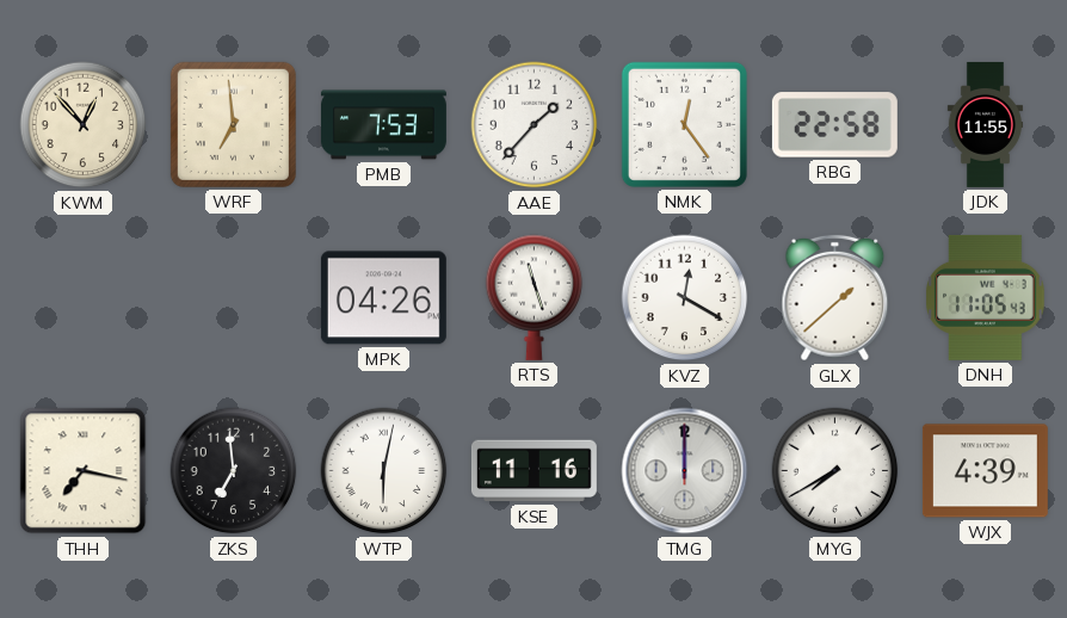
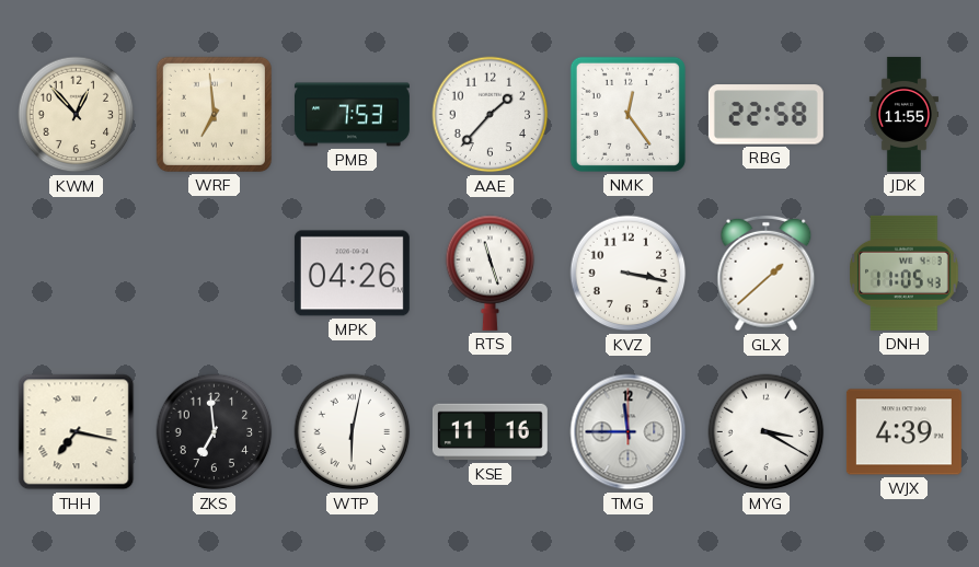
KVZ: 12:20 -> 3:17
TMG: 12:00 -> 11:45
MYG: 7:40 -> 3:20
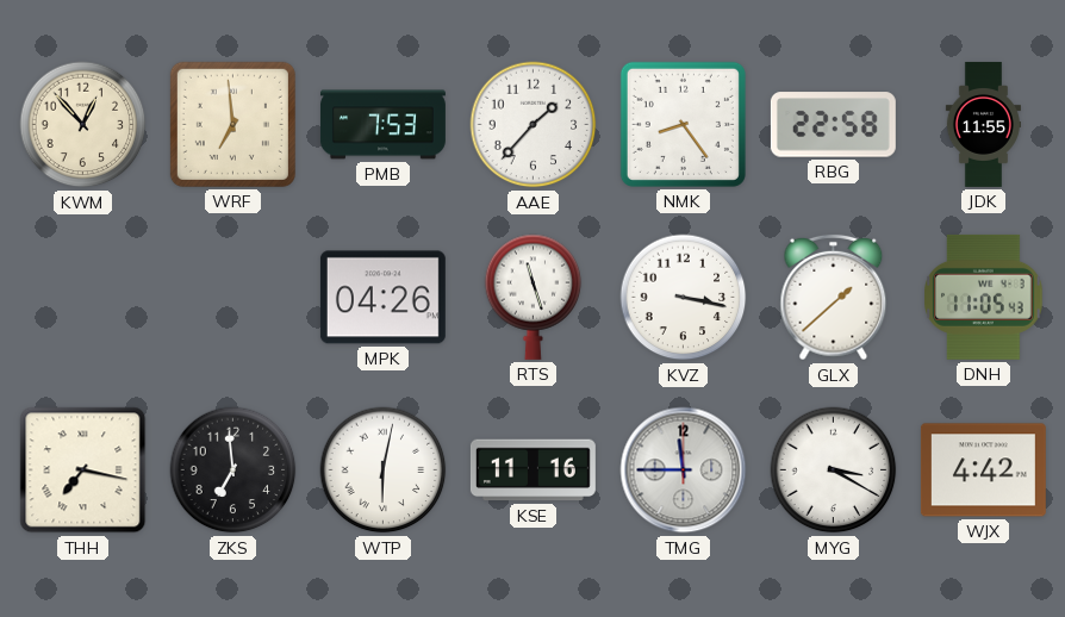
NMK: 12:24 -> 8:24
WJX: 4:39 -> 4:42
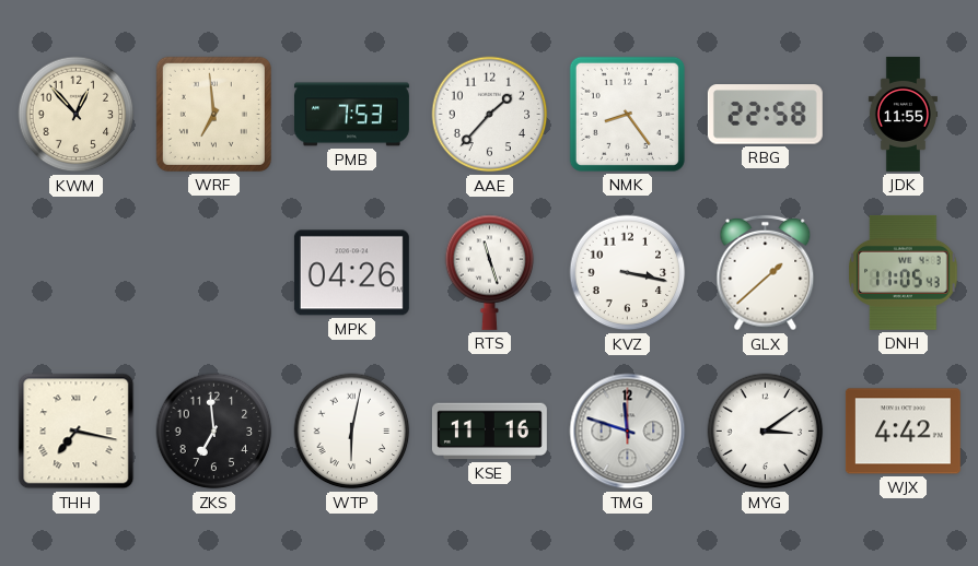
TMG: 11:45 -> 11:48
MYG: 3:20 -> 3:09
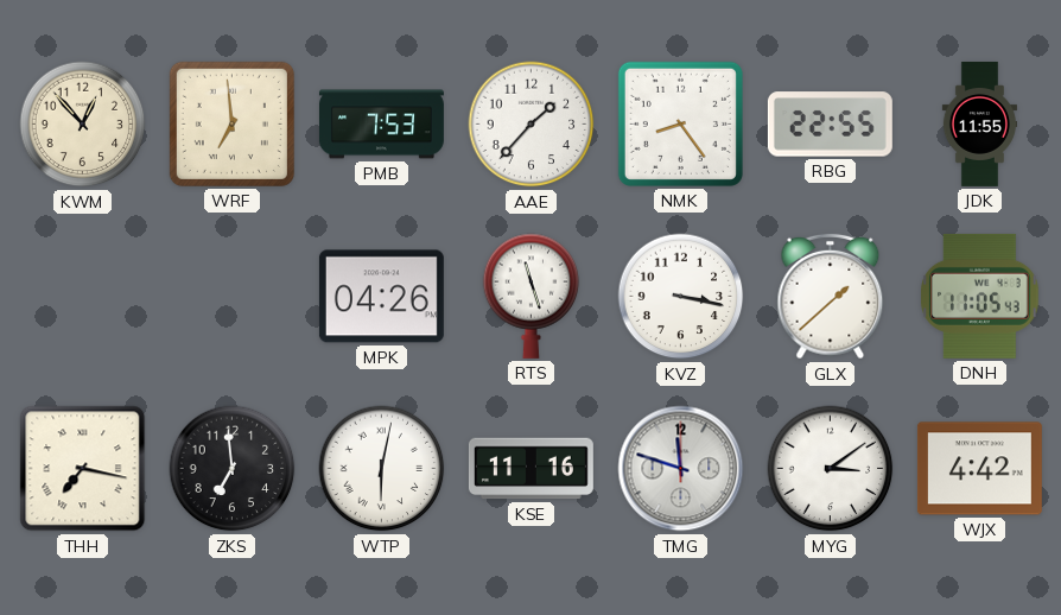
RBG: 22:58 -> 22:55
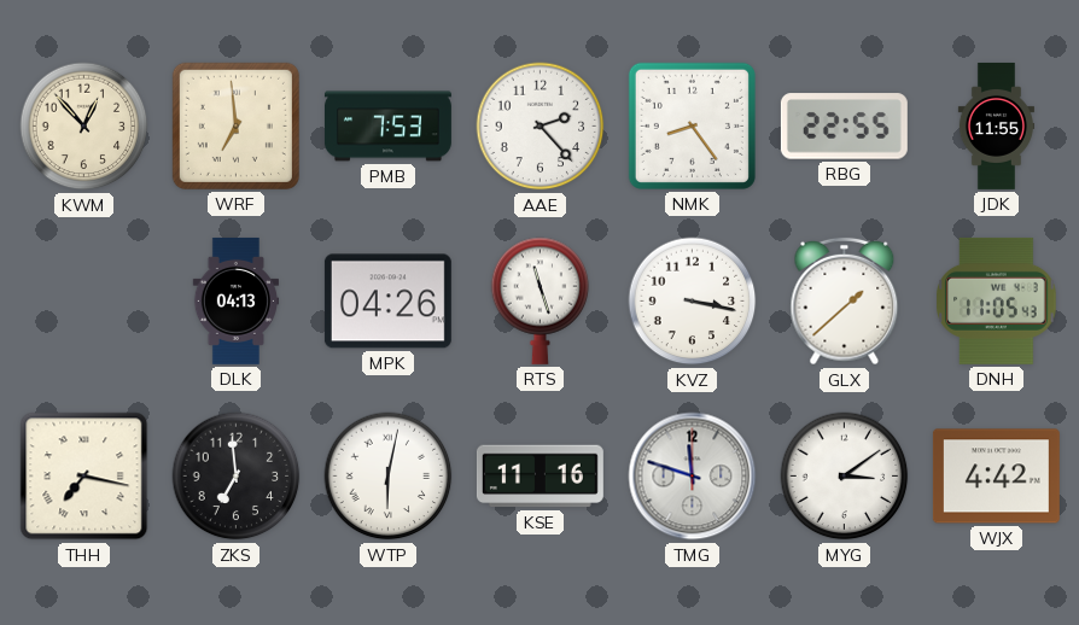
AAE: 1:37 -> 2:23
DLK: none -> 04:13
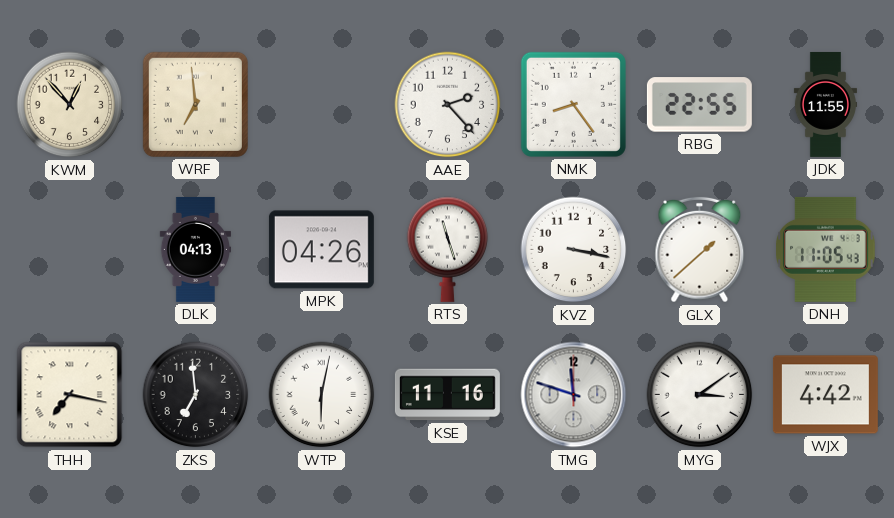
PMB: 7:53 -> none
